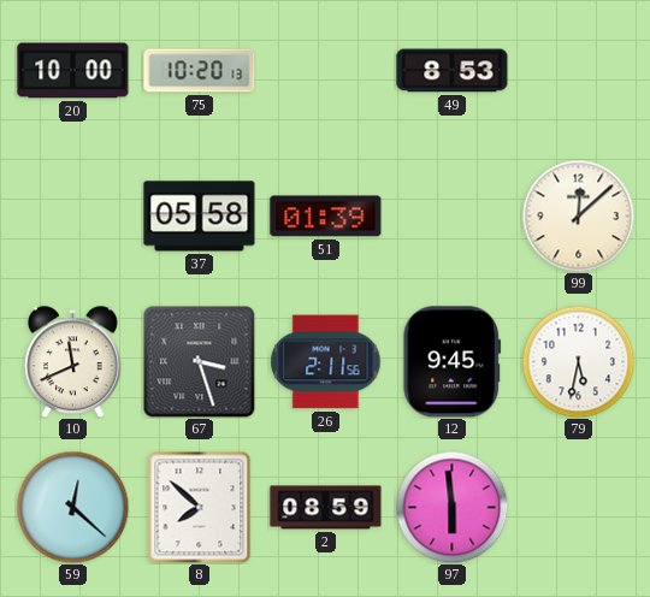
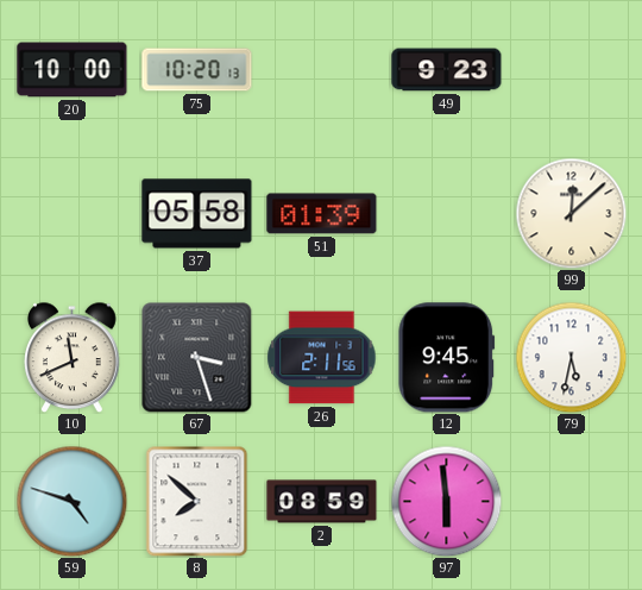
49: 8:53 -> 9:23
59: 12:22 -> 4:48
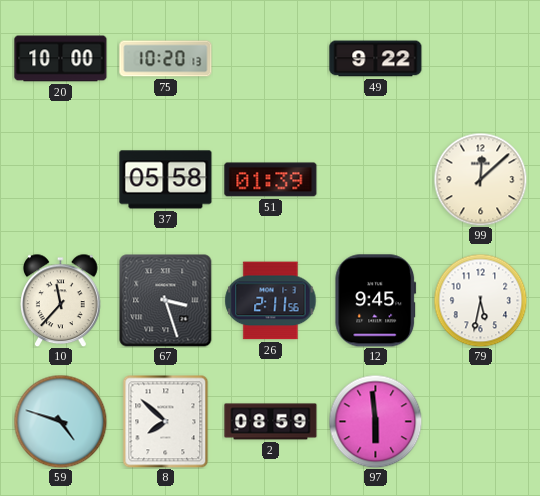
49: 9:23 -> 9:22
10: 11:41 -> 11:37
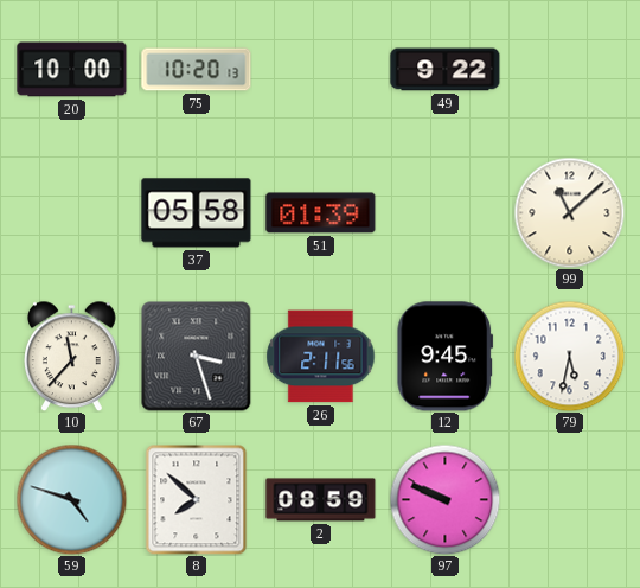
99: 12:08 -> 11:08
97: 5:59 -> 9:49
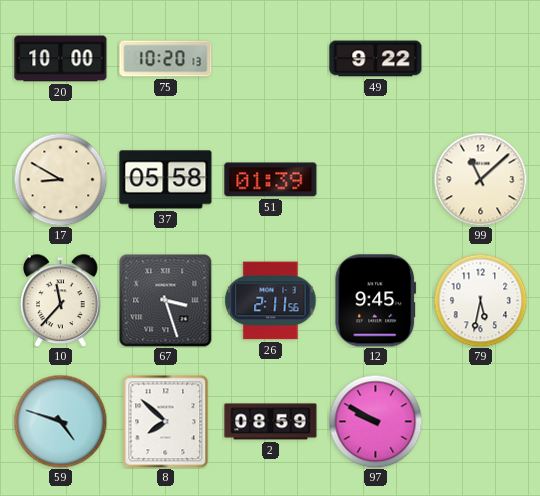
17: none -> 8:50
97: 9:49 -> 9:50
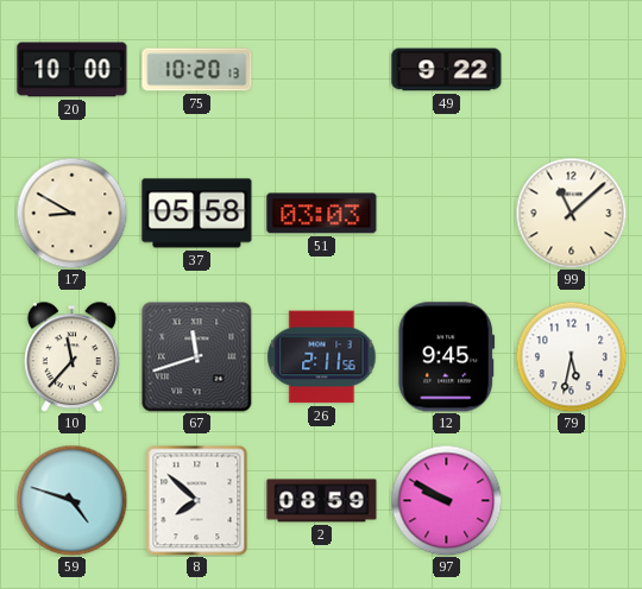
51: 01:39 -> 03:03
67: 3:27 -> 11:42
